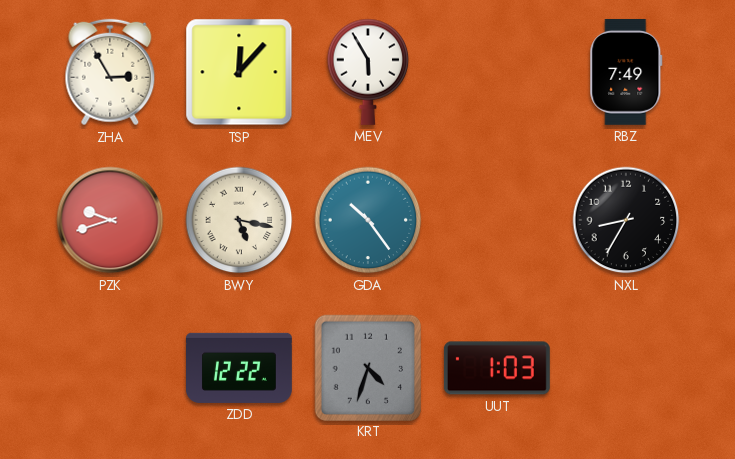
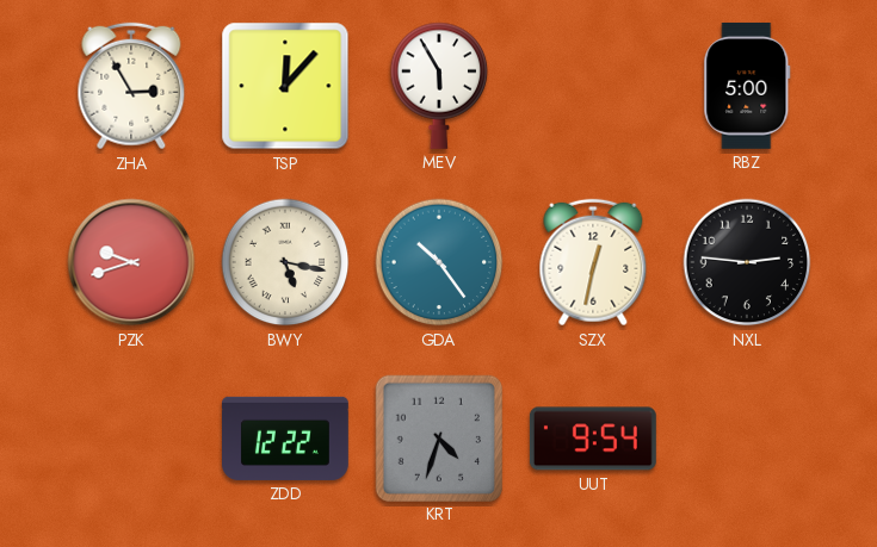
RBZ: 7:49 -> 5:00
SZX: none -> 12:32
NXL: 8:35 -> 2:46
UUT: 1:03 -> 9:54
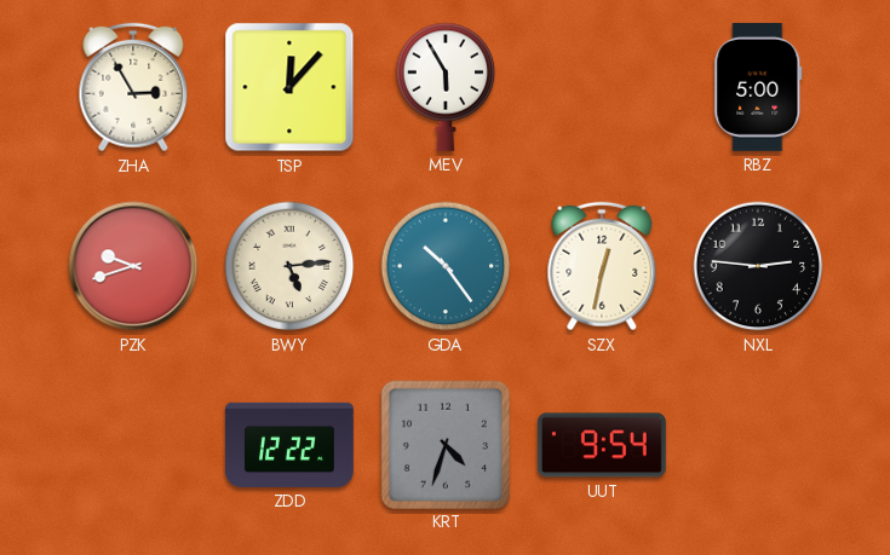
BWY: 5:17 -> 5:14
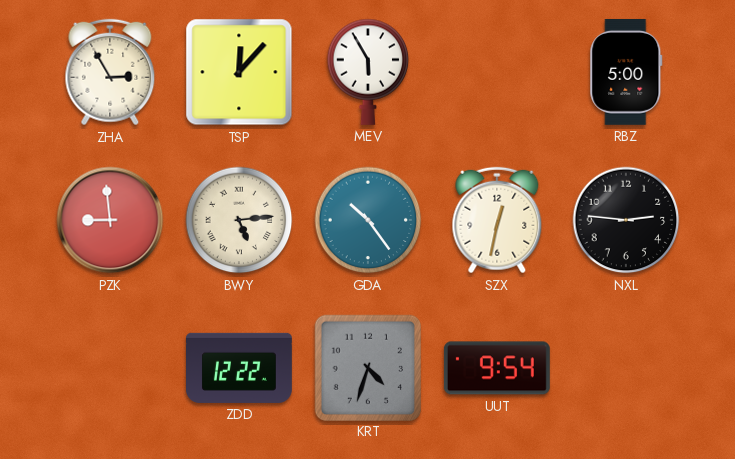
PZK: 9:42 -> 8:59
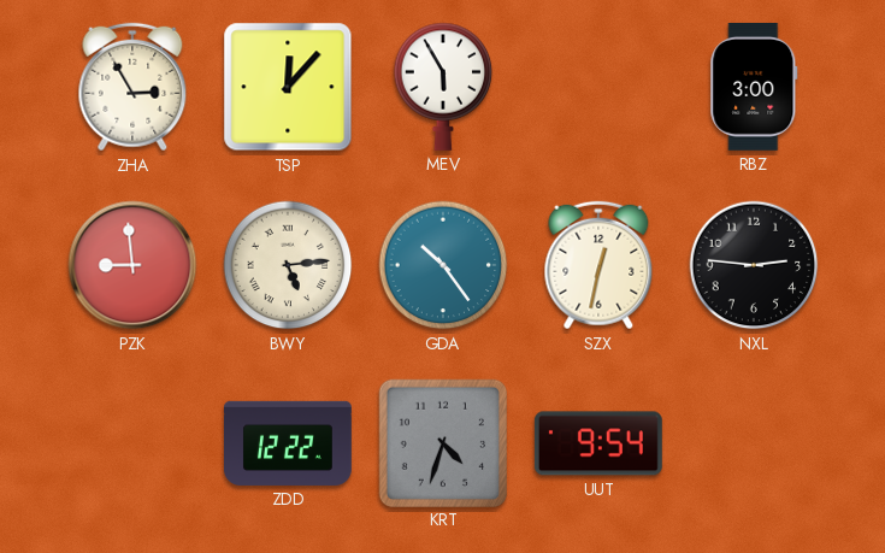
RBZ: 5:00 -> 3:00
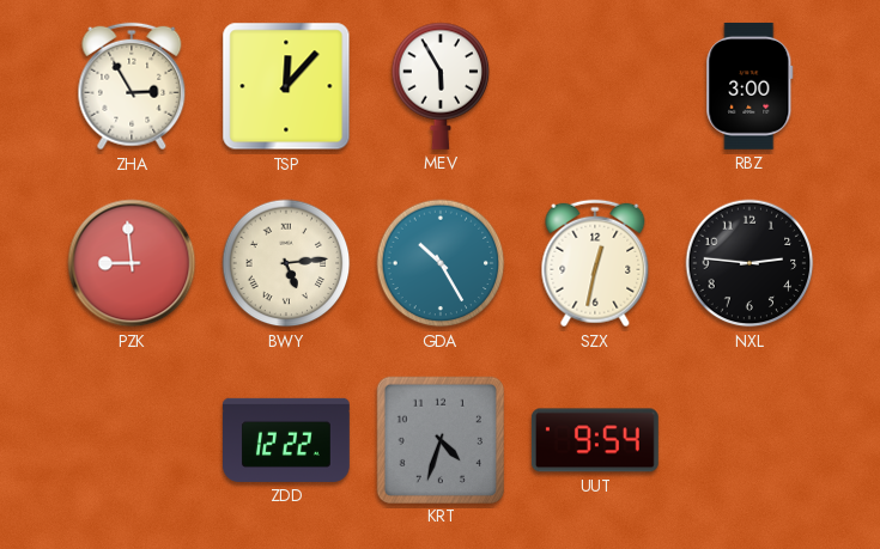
GDA: 10:24 -> 10:25
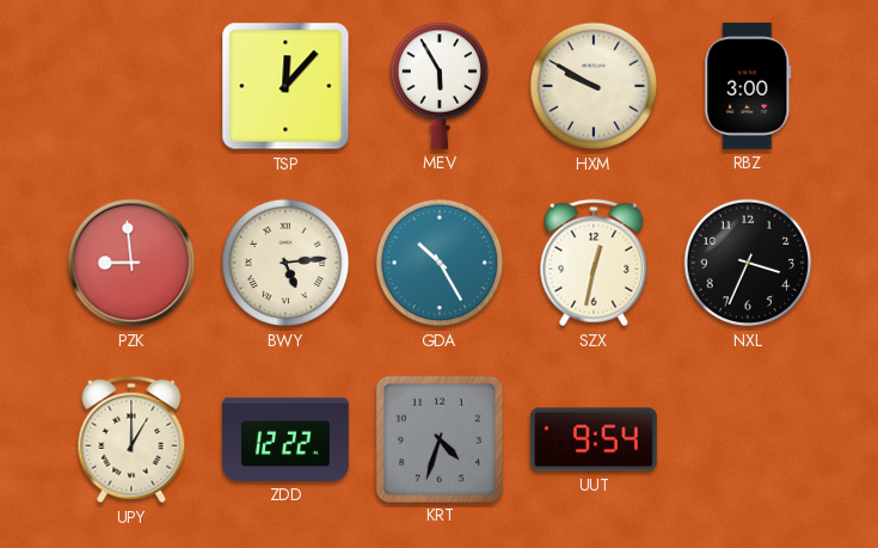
ZHA: 2:55 -> none
HXM: none -> 9:50
NXL: 2:46 -> 3:34
UPY: none -> 1:00
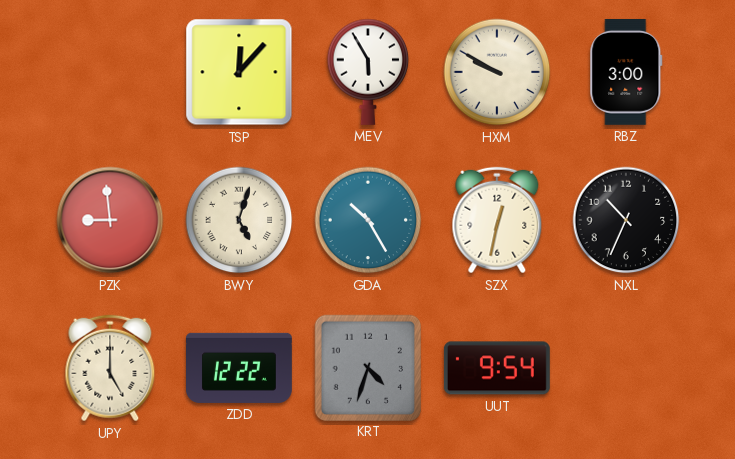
BWY: 5:14 -> 5:03
NXL: 3:34 -> 10:34
UPY: 1:00 -> 5:00
